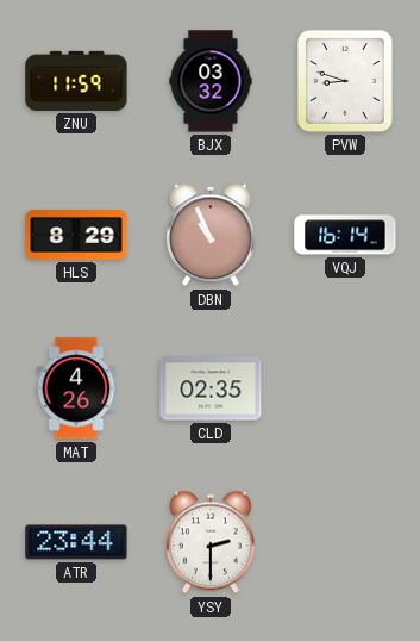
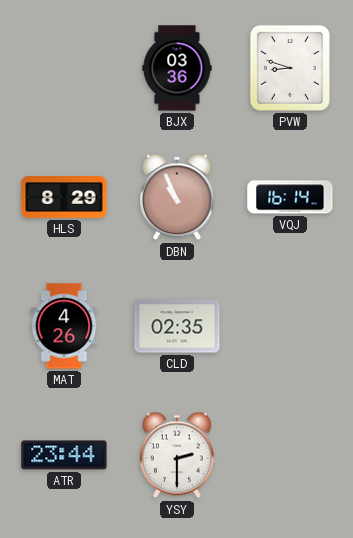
ZNU: 11:59 -> none
BJX: 03:32 -> 03:36
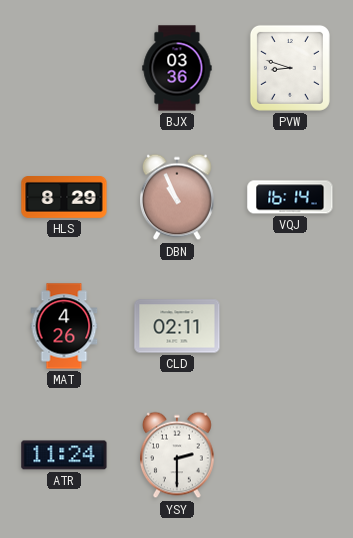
CLD: 02:35 -> 02:11
ATR: 23:44 -> 11:24
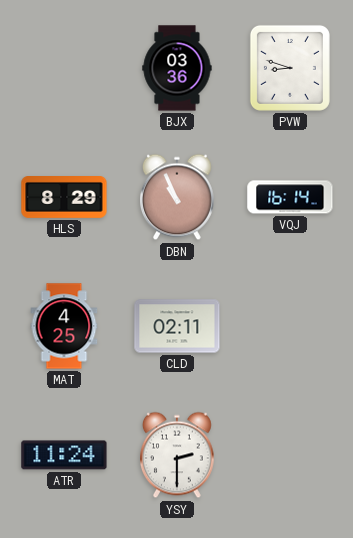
MAT: 4:26 -> 4:25
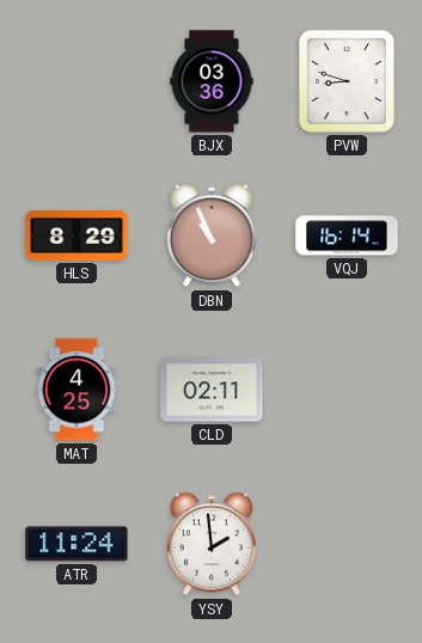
YSY: 2:30 -> 1:59
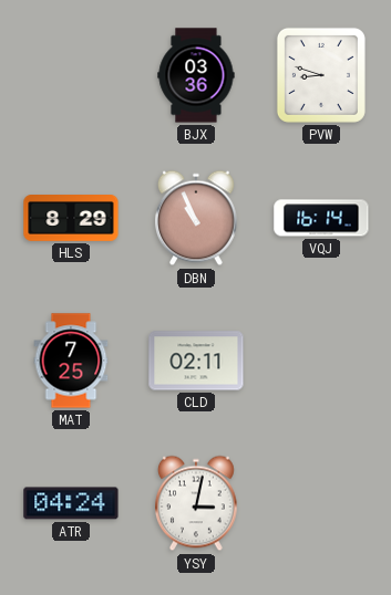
MAT: 4:25 -> 7:25
ATR: 11:24 -> 04:24
YSY: 1:59 -> 3:02
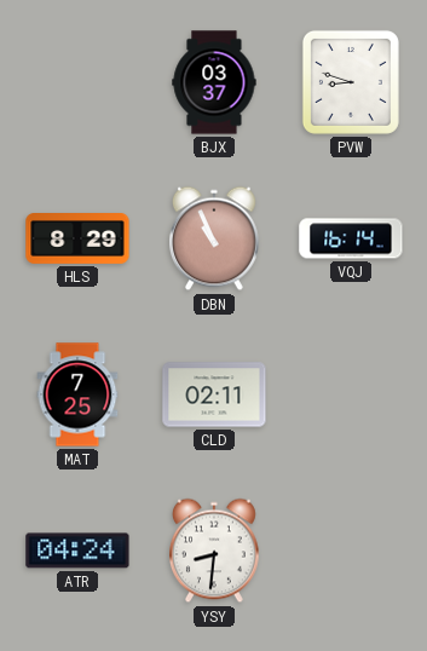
BJX: 03:36 -> 03:37
YSY: 3:02 -> 8:31
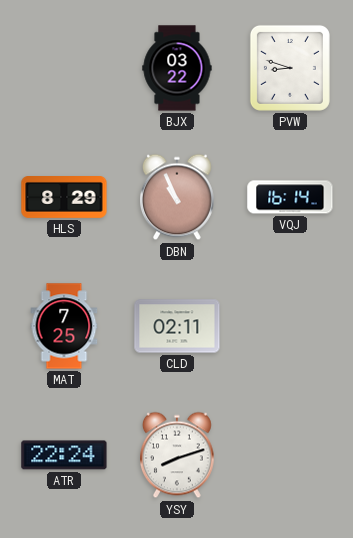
BJX: 03:37 -> 03:22
ATR: 04:24 -> 22:24
YSY: 8:31 -> 8:12
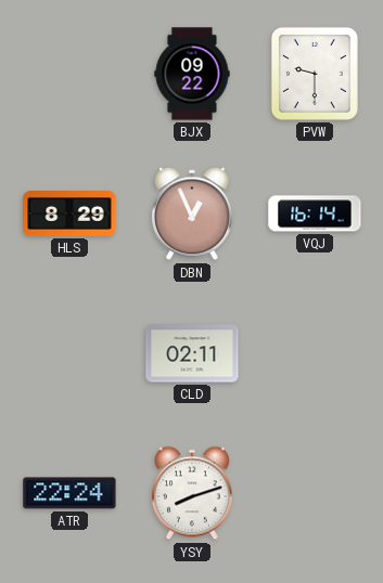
BJX: 03:22 -> 09:22
PVW: 8:48 -> 9:30
DBN: 10:56 -> 12:56
MAT: 7:25 -> none
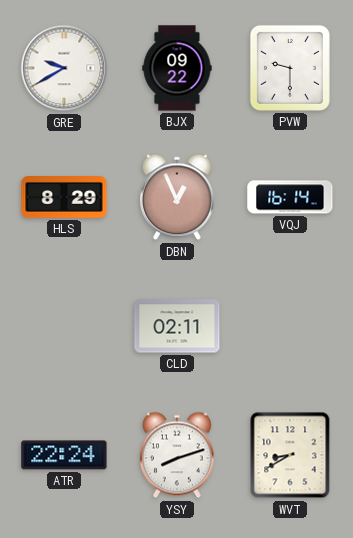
GRE: none -> 9:40
WVT: none -> 8:40
